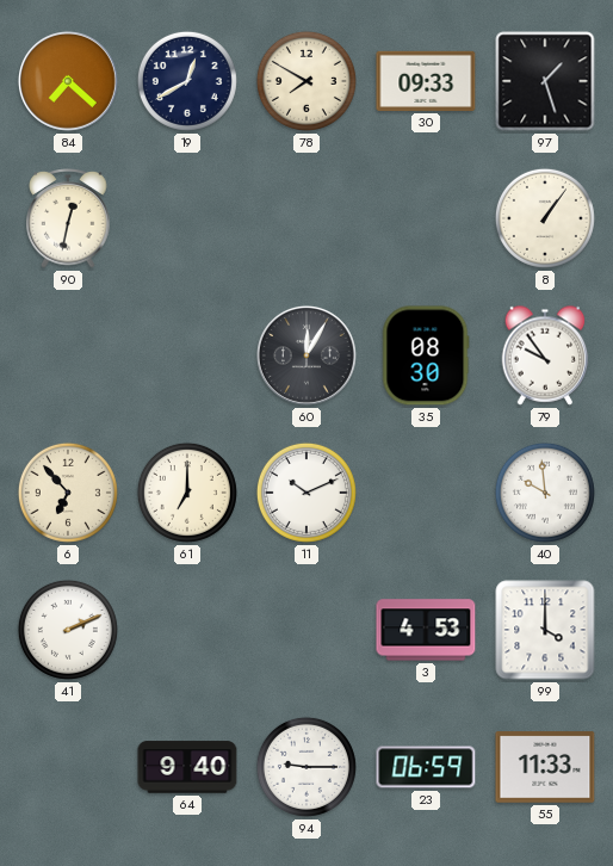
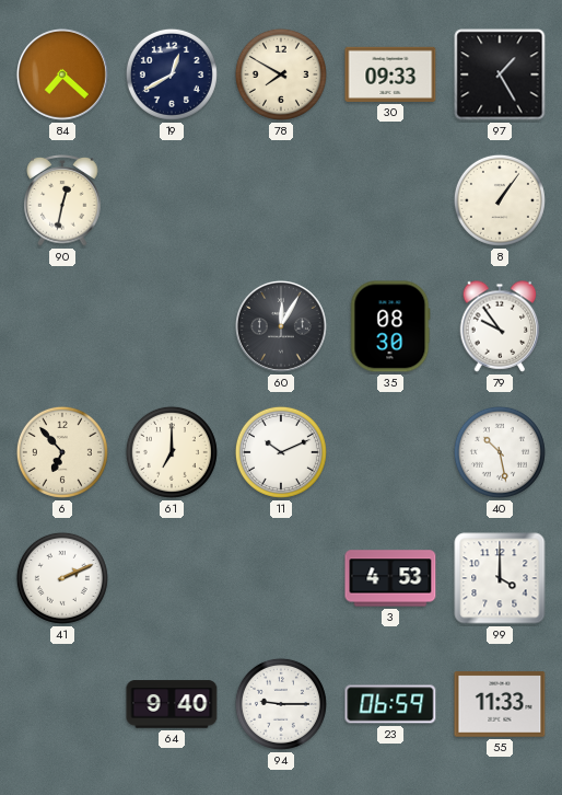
97: 1:27 -> 1:25
40: 9:59 -> 10:28
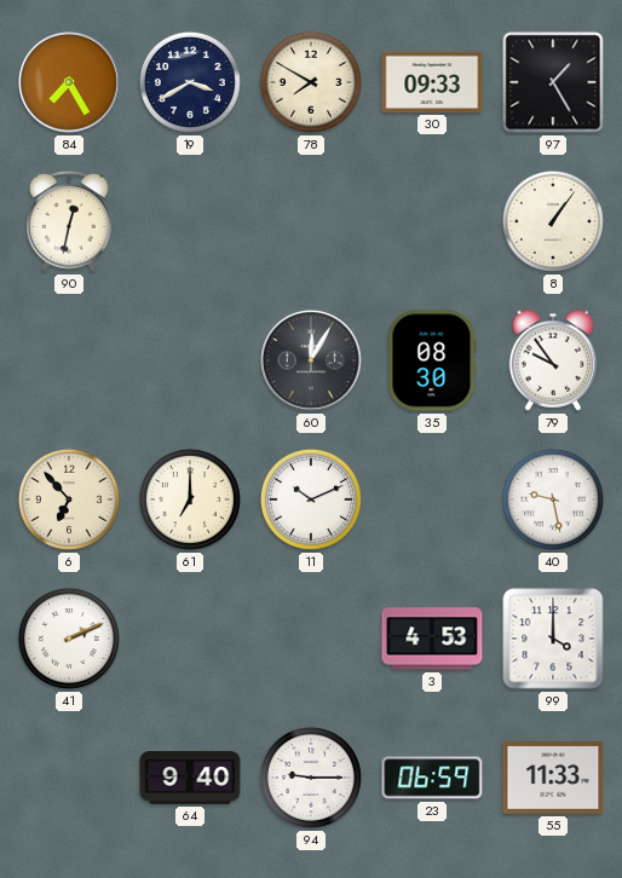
84: 7:22 -> 7:25
19: 12:40 -> 3:40
40: 10:28 -> 9:28
